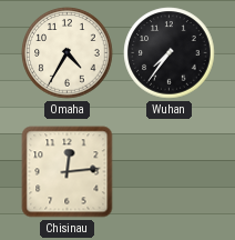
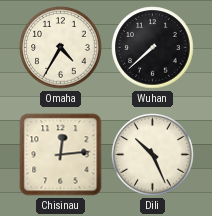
Wuhan: 7:36 -> 7:38
Dili: none -> 10:26
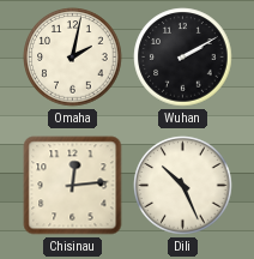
Omaha: 4:35 -> 2:02
Wuhan: 7:38 -> 2:10
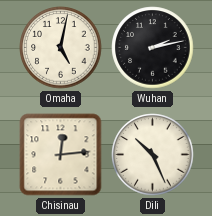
Omaha: 2:02 -> 5:02
Wuhan: 2:10 -> 2:13
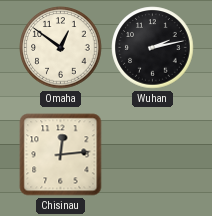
Omaha: 5:02 -> 12:51
Dili: 10:26 -> none
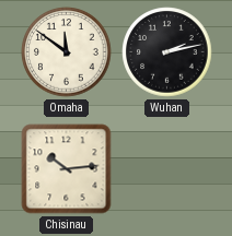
Omaha: 12:51 -> 11:51
Chisinau: 12:14 -> 10:14
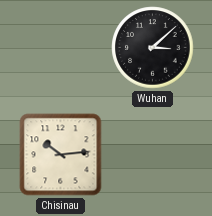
Omaha: 11:51 -> none
Wuhan: 2:13 -> 3:08
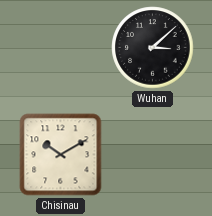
Chisinau: 10:14 -> 10:10
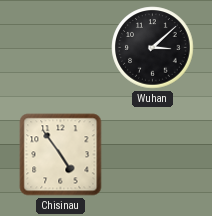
Chisinau: 10:10 -> 4:54
